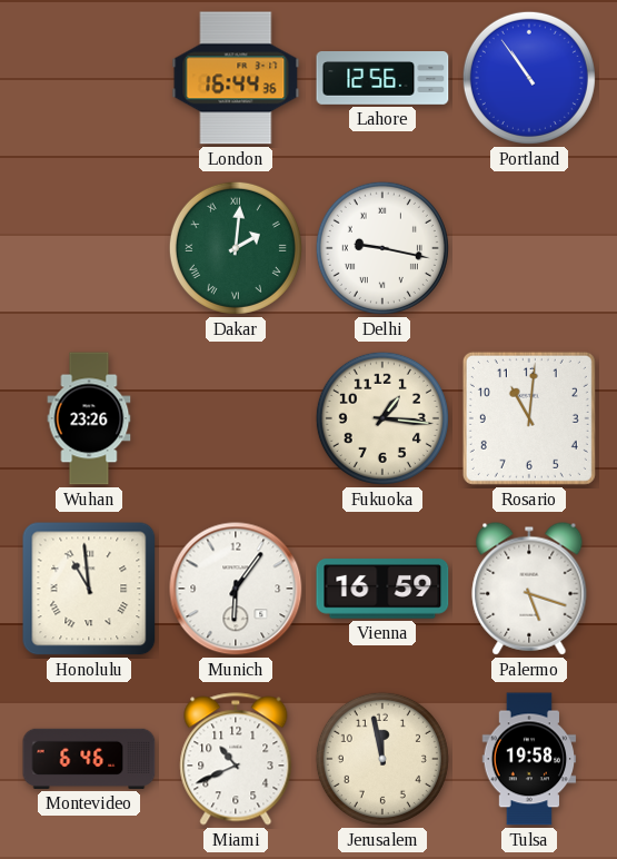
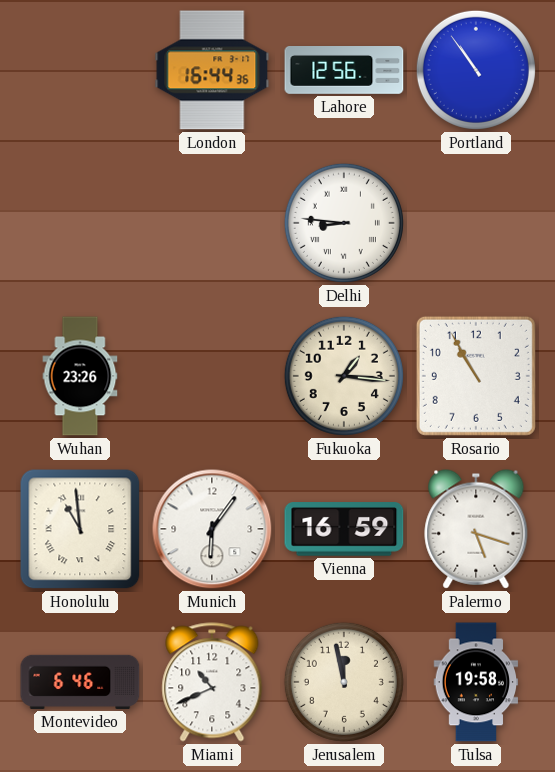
Dakar: 2:01 -> none
Delhi: 9:17 -> 8:46
Rosario: 11:01 -> 10:55
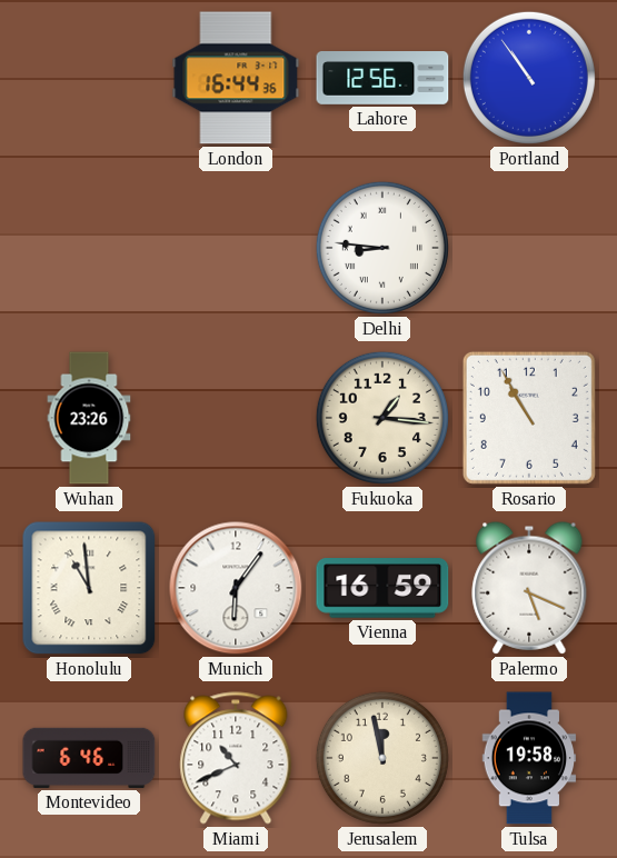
Palermo: 5:18 -> 5:19
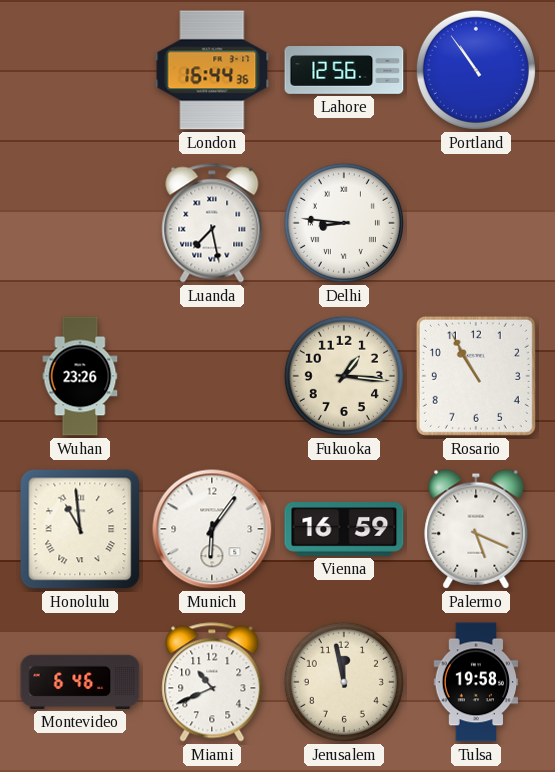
Luanda: none -> 7:28
